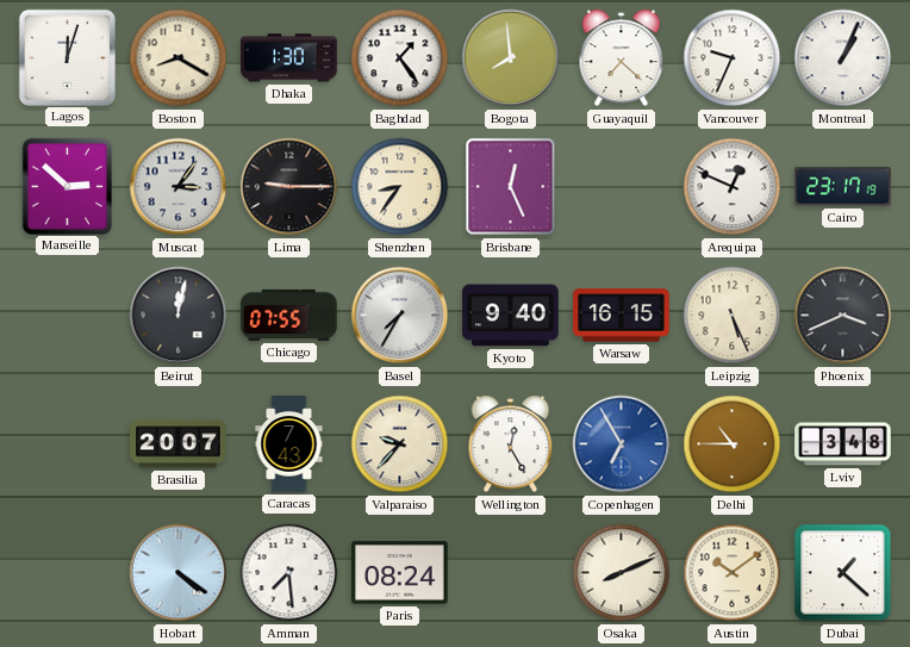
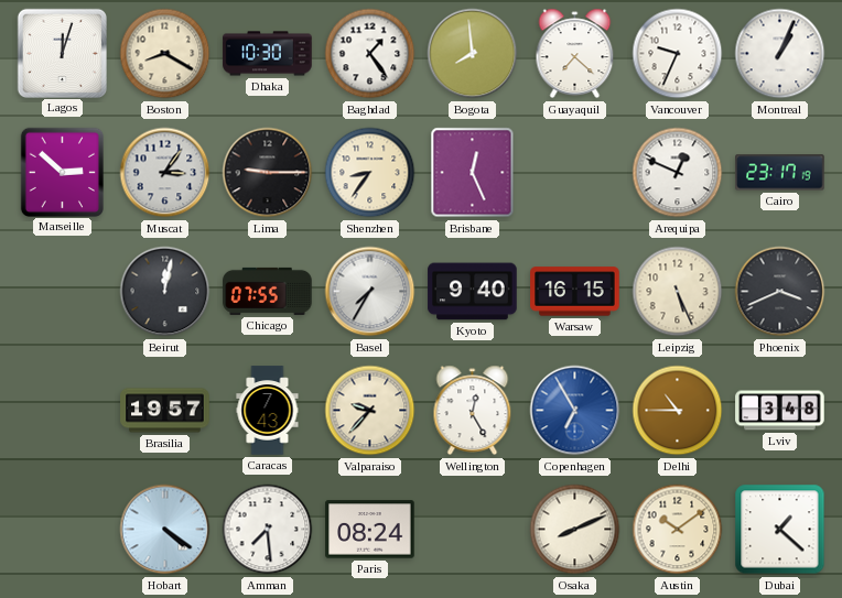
Dhaka: 1:30 -> 10:30
Brasilia: 20:07 -> 19:57
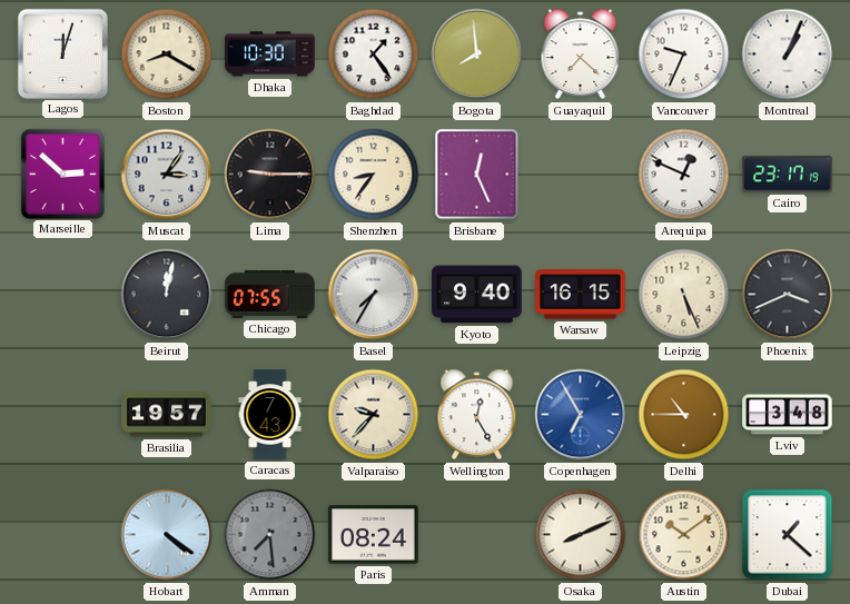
Amman dial: white -> grey
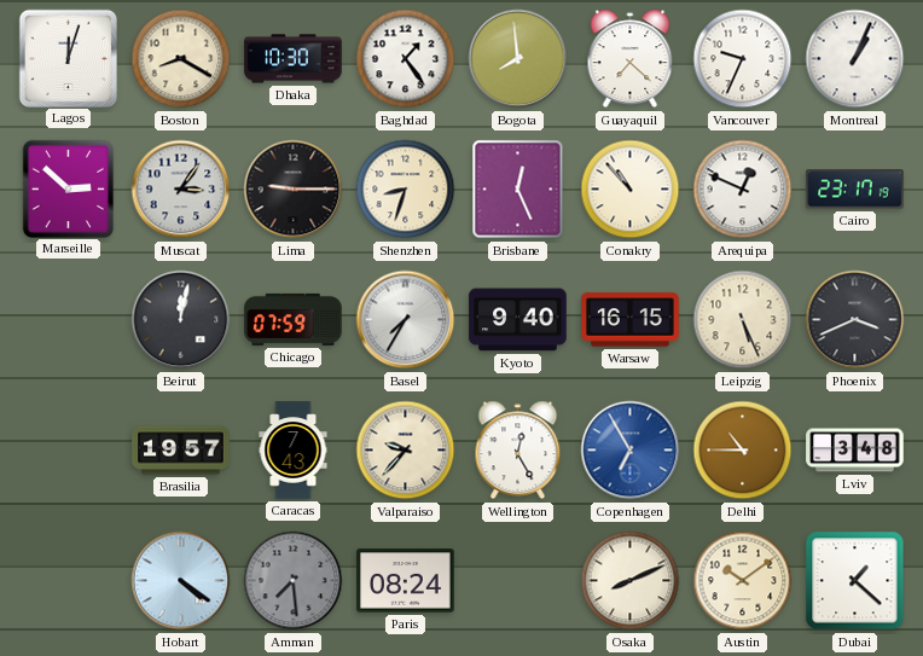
Shenzhen: 8:36 -> 8:33
Conakry: none -> 10:53
Chicago: 07:55 -> 07:59
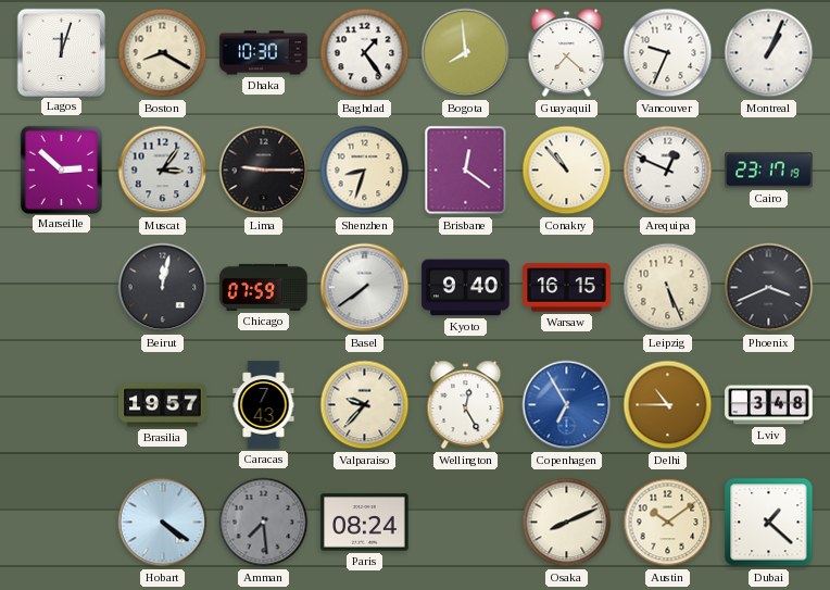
Brisbane: 12:26 -> 12:21
Basel: 7:35 -> 7:39
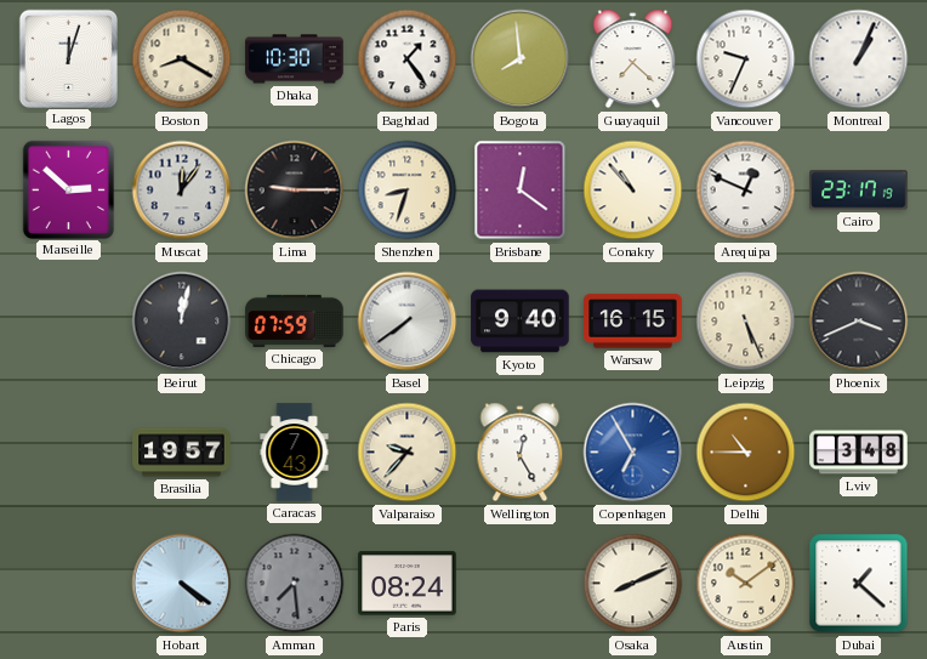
Muscat: 3:06 -> 12:06
